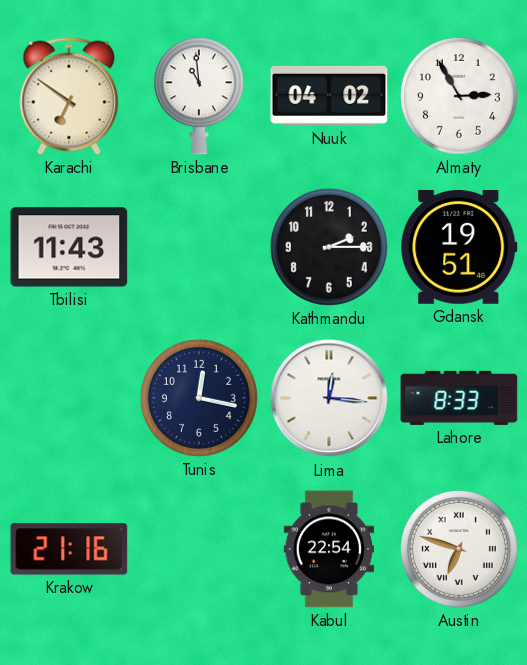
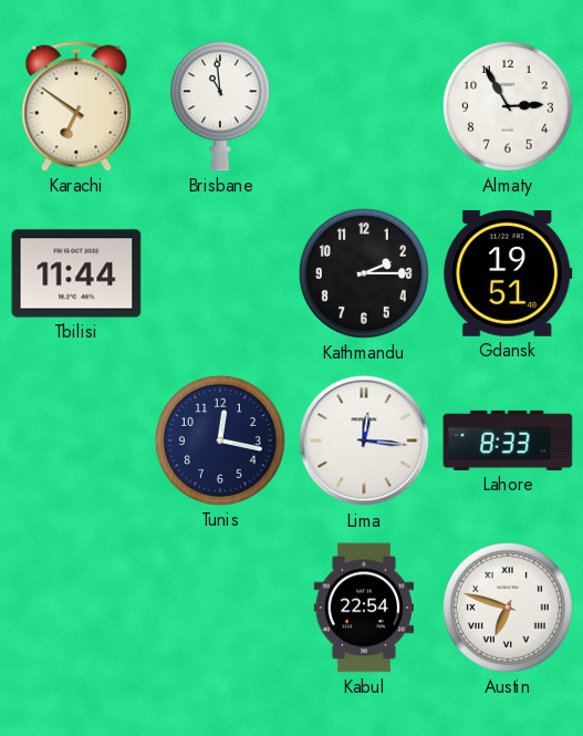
Nuuk: 04:02 -> none
Tbilisi: 11:43 -> 11:44
Krakow: 21:16 -> none
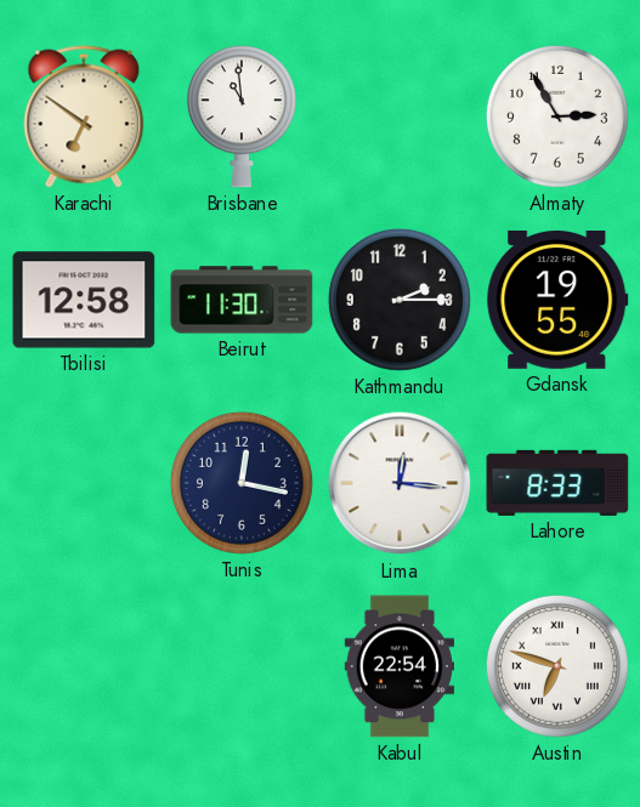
Tbilisi: 11:44 -> 12:58
Beirut: none -> 11:30
Gdansk: 19:51 -> 19:55
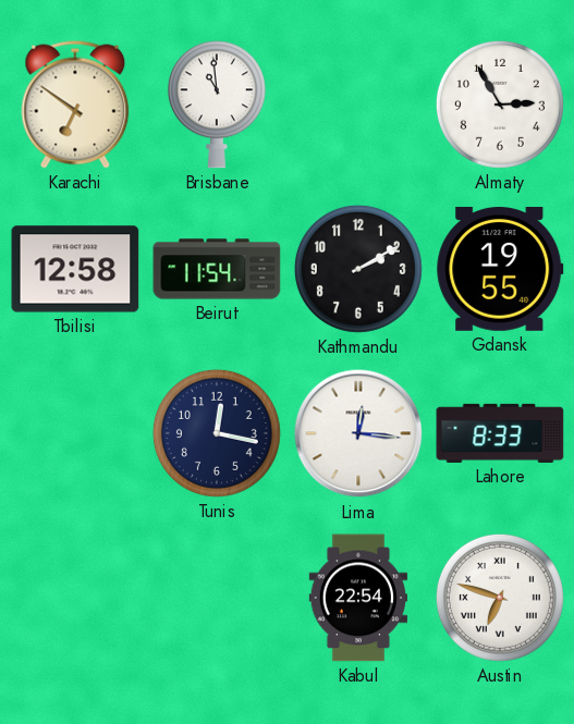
Beirut: 11:30 -> 11:54
Kathmandu: 2:15 -> 2:10
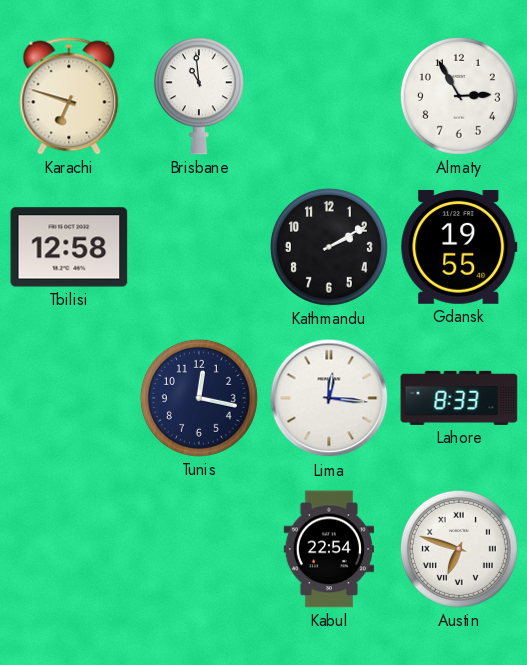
Karachi: 6:51 -> 6:48
Beirut: 11:54 -> none
